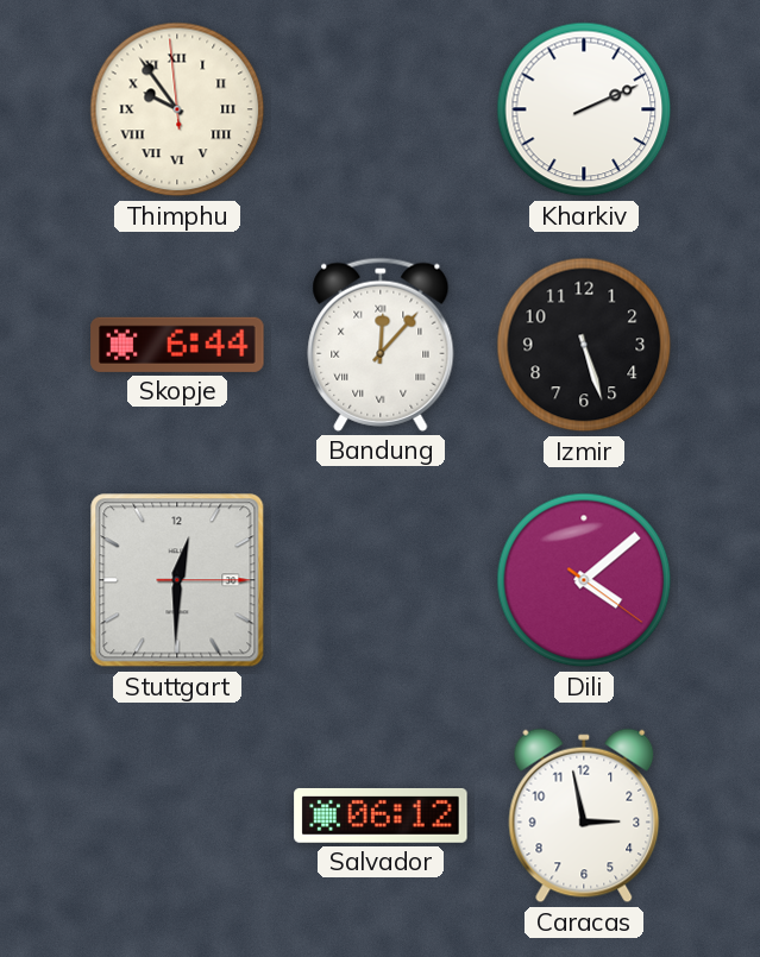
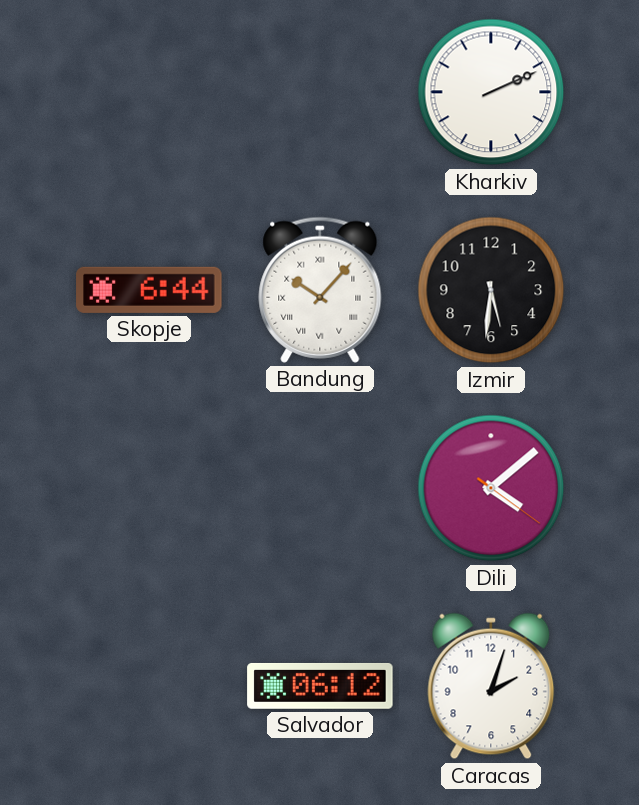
Thimphu: 9:53 -> none
Bandung: 12:07 -> 10:07
Izmir: 5:27 -> 5:31
Stuttgart: 12:30 -> none
Caracas: 2:58 -> 2:03
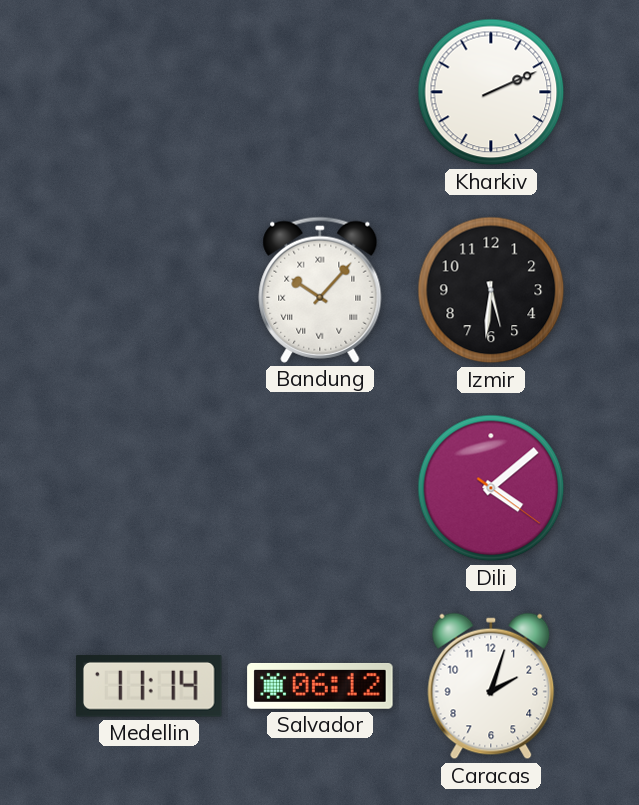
Skopje: 6:44 -> none
Medellin: none -> 11:14
